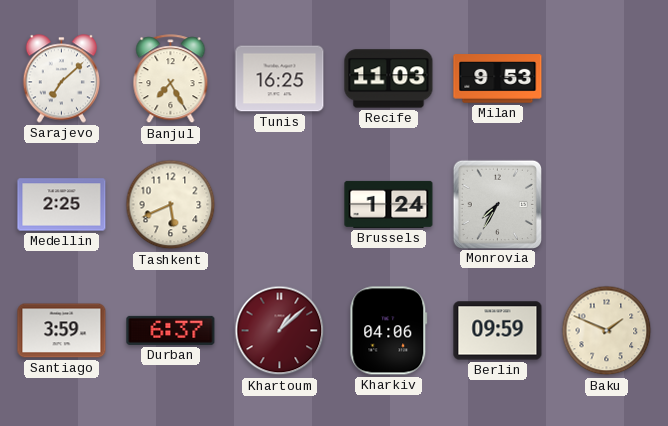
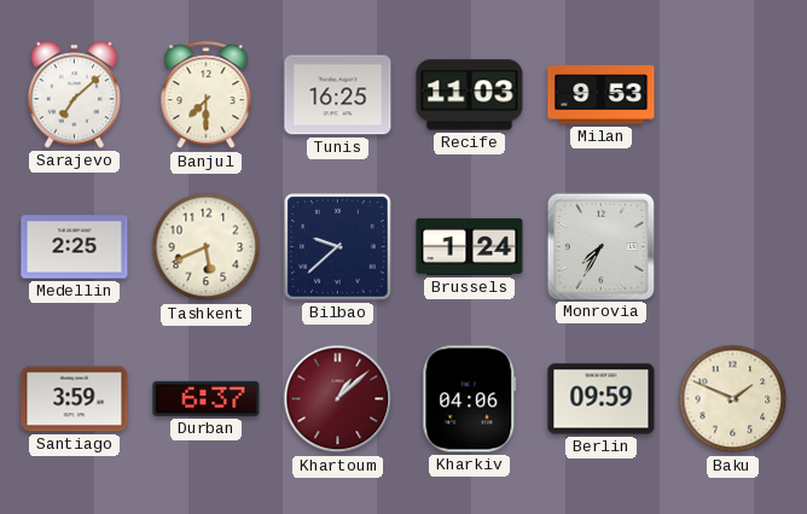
Banjul: 7:25 -> 7:30
Bilbao: none -> 9:38
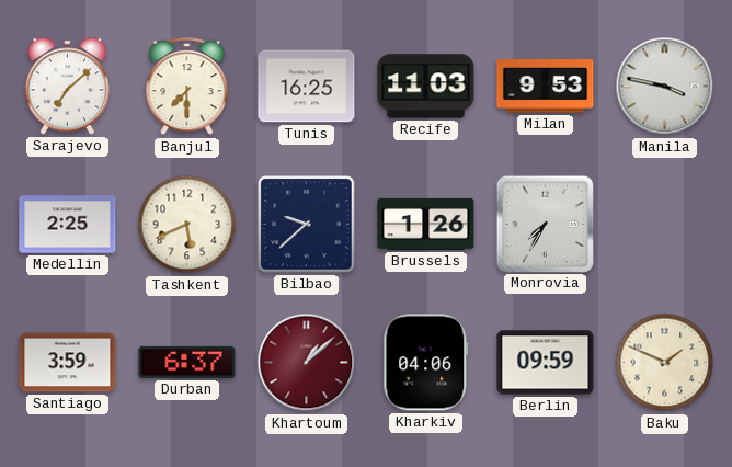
Manila: none -> 3:47
Brussels: 1:24 -> 1:26
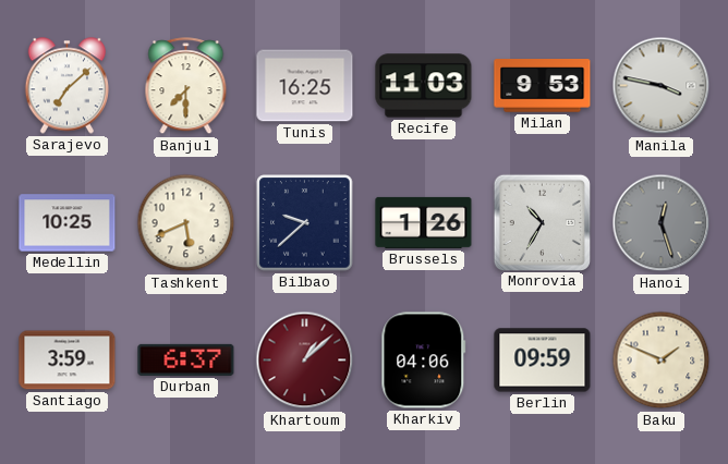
Medellin: 2:25 -> 10:25
Monrovia: 7:35 -> 10:35
Hanoi: none -> 12:27
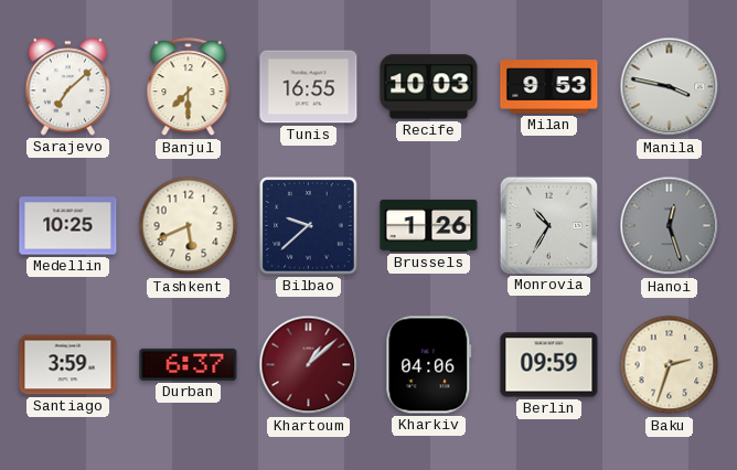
Tunis: 16:25 -> 16:55
Recife: 11:03 -> 10:03
Baku: 1:49 -> 2:33
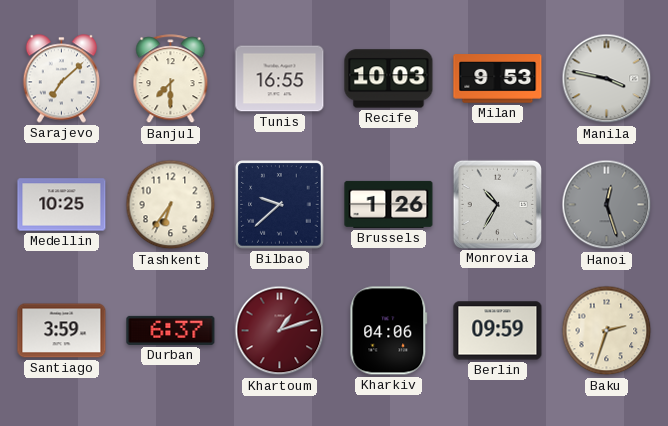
Tashkent: 5:41 -> 6:36
Khartoum: 1:08 -> 1:12
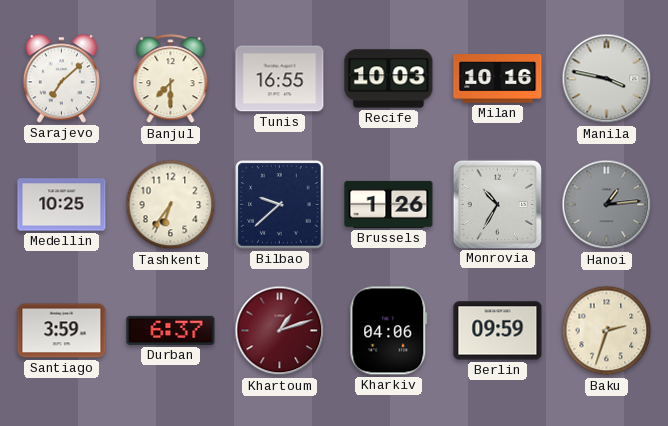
Milan: 9:53 -> 10:16
Hanoi: 12:27 -> 1:14
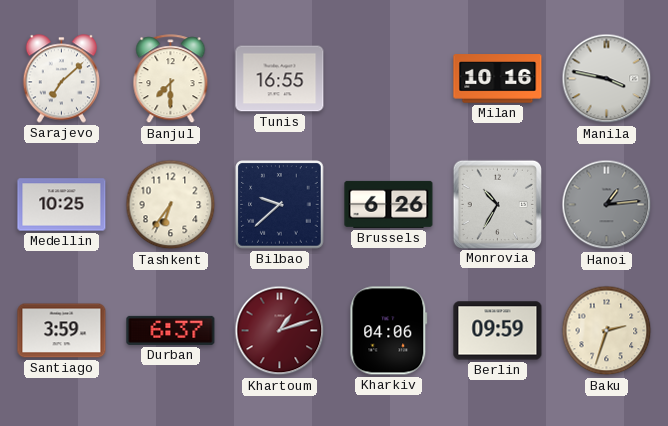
Recife: 10:03 -> none
Brussels: 1:26 -> 6:26
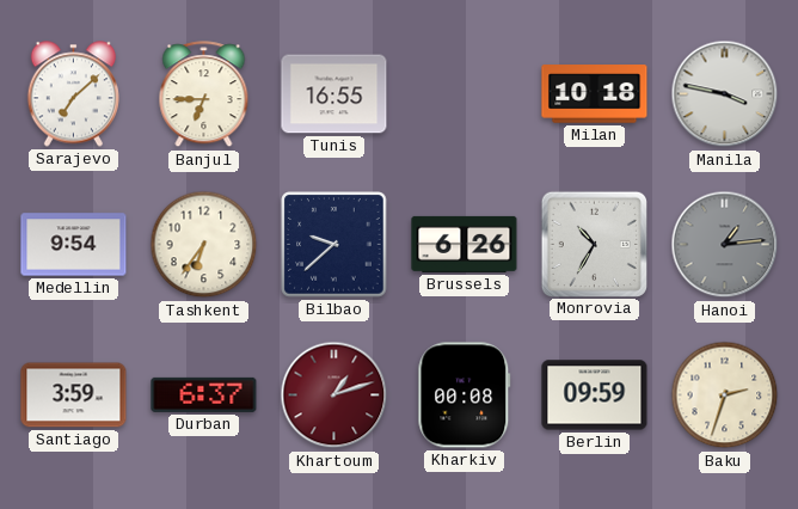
Banjul: 7:30 -> 6:45
Milan: 10:16 -> 10:18
Medellin: 10:25 -> 9:54
Kharkiv: 04:06 -> 00:08
